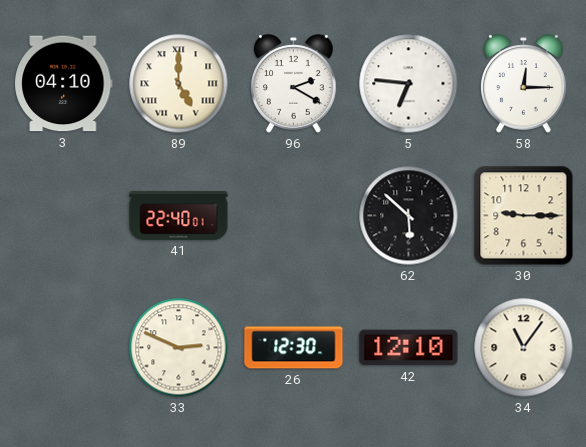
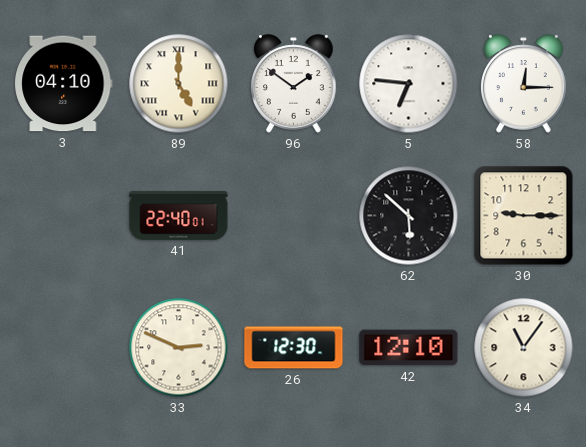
96: 2:20 -> 1:51
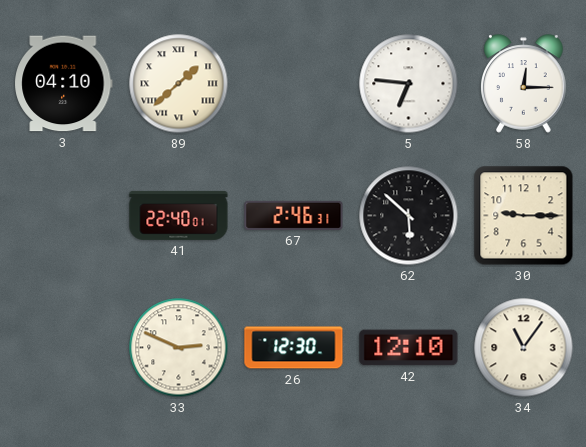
89: 5:00 -> 1:38
96: 1:51 -> none
67: none -> 2:46
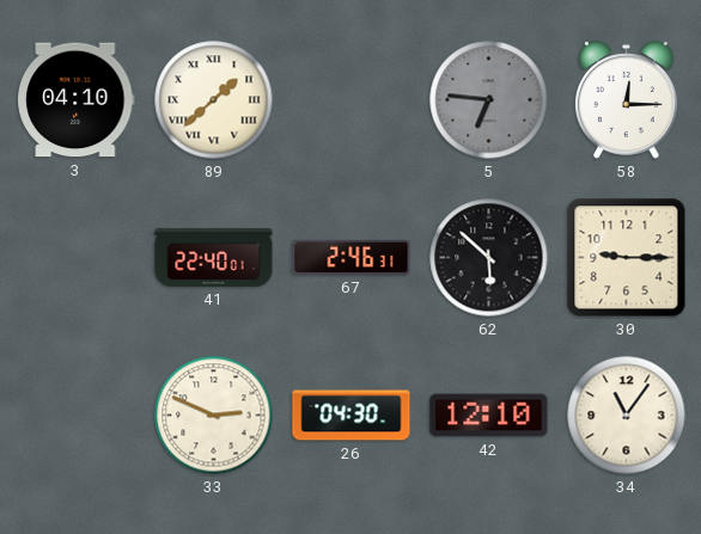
5 dial: white -> grey
26: 12:30 -> 04:30
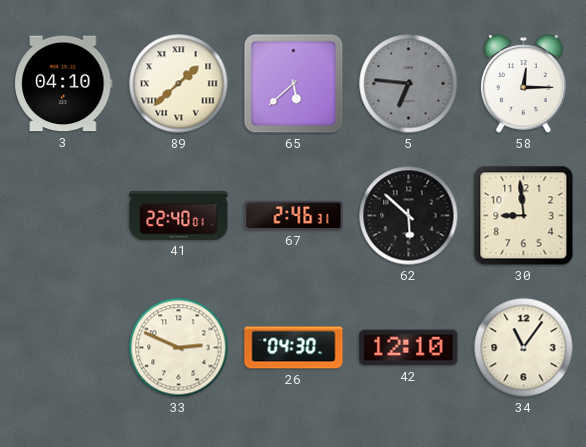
65: none -> 5:38
30: 9:15 -> 8:59
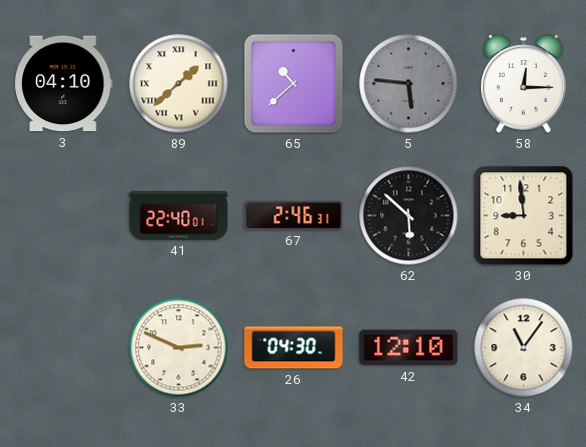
65: 5:38 -> 10:38
5: 6:46 -> 5:46
